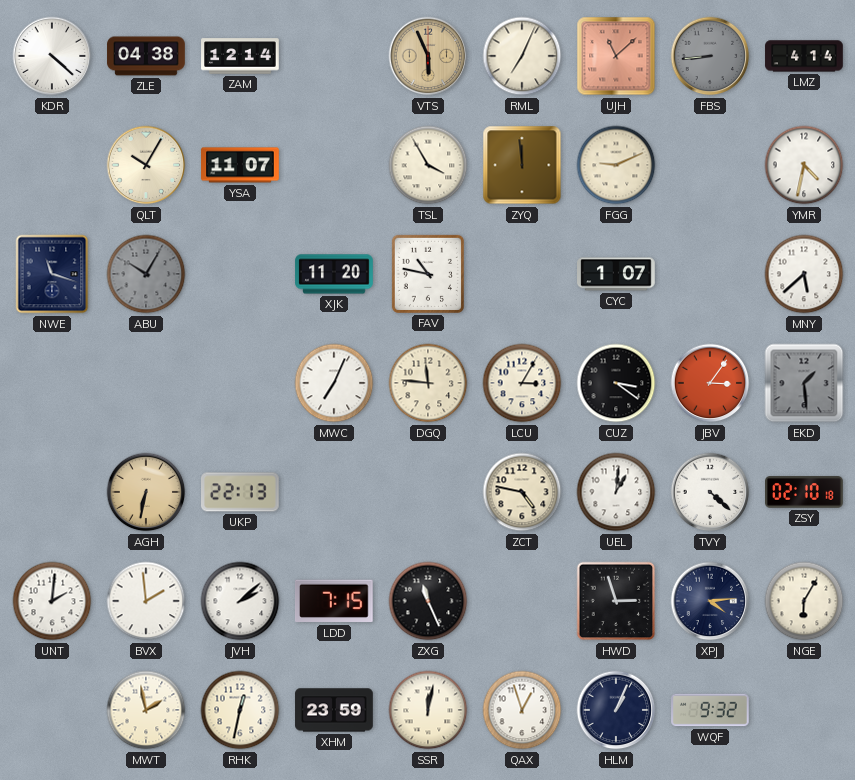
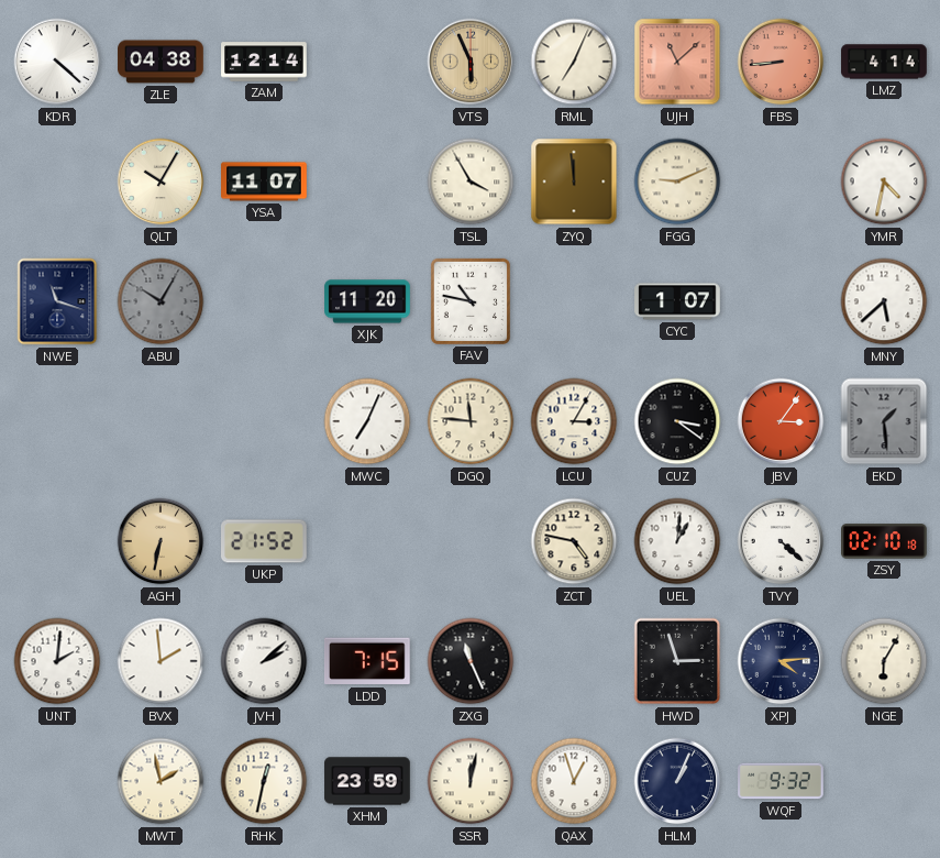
FBS dial: grey -> salmon
UKP: 22:13 -> 21:52
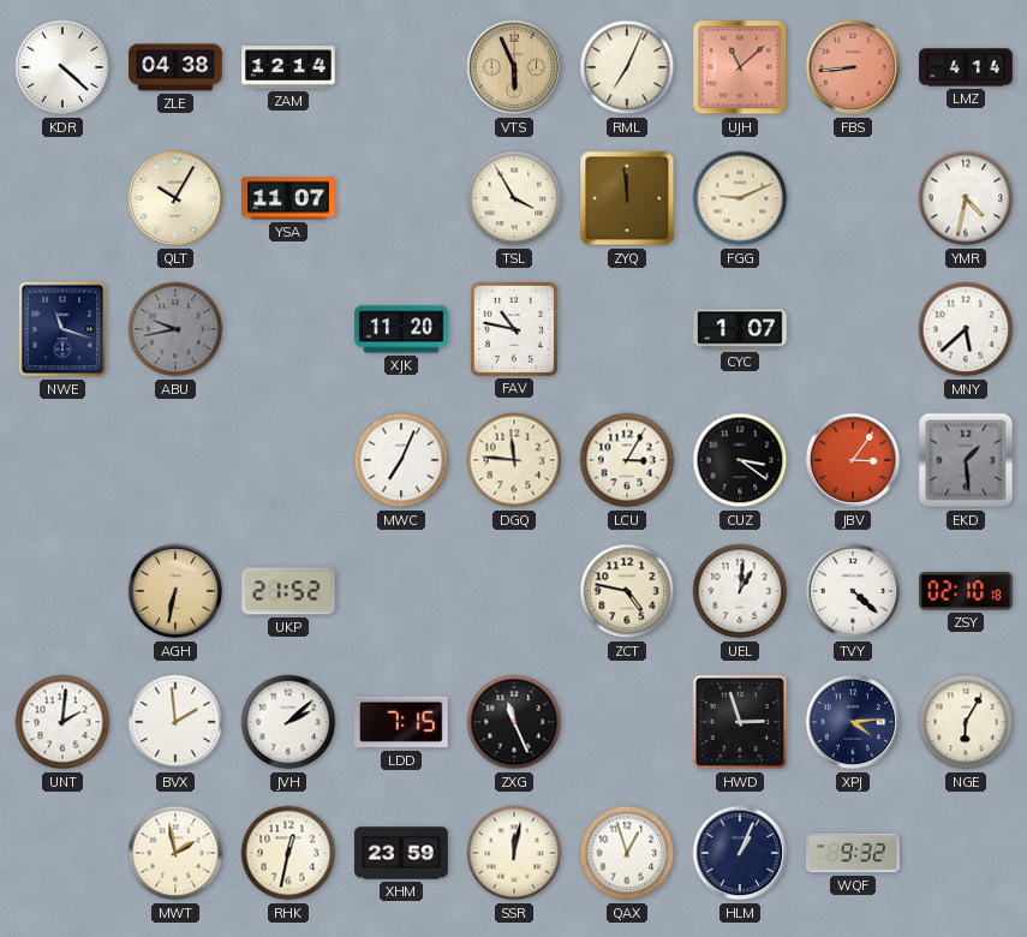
ABU: 10:05 -> 9:43
